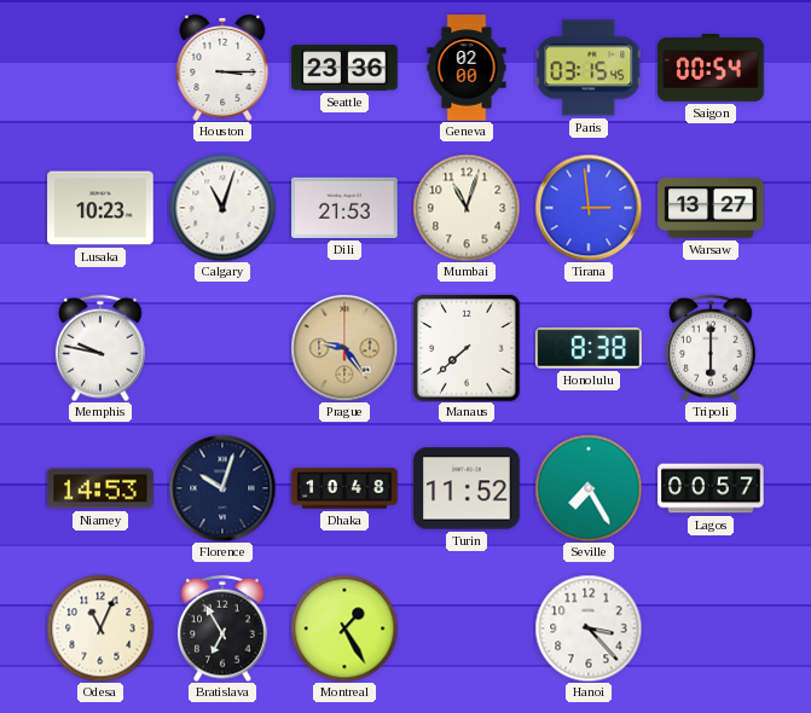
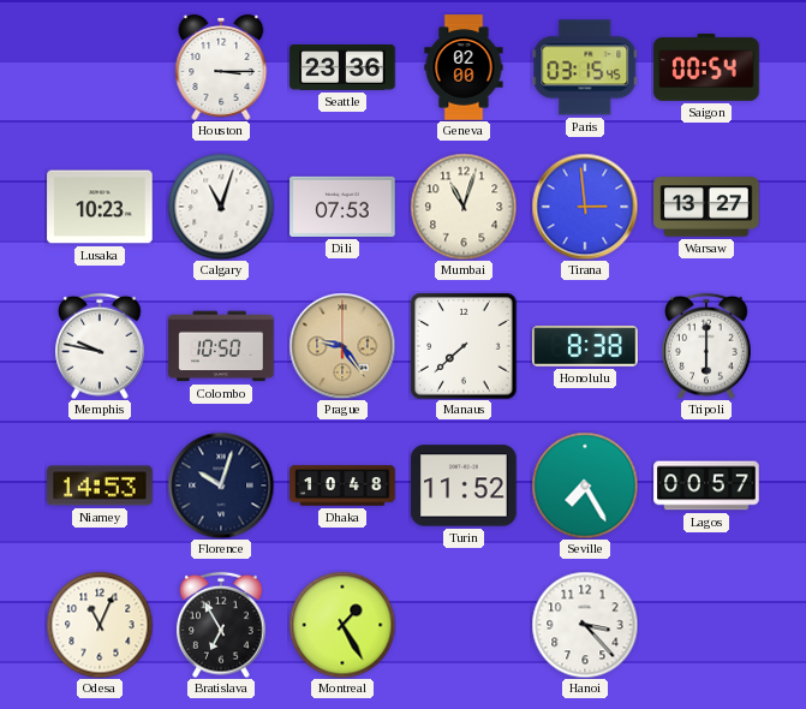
Dili: 21:53 -> 07:53
Colombo: none -> 10:50
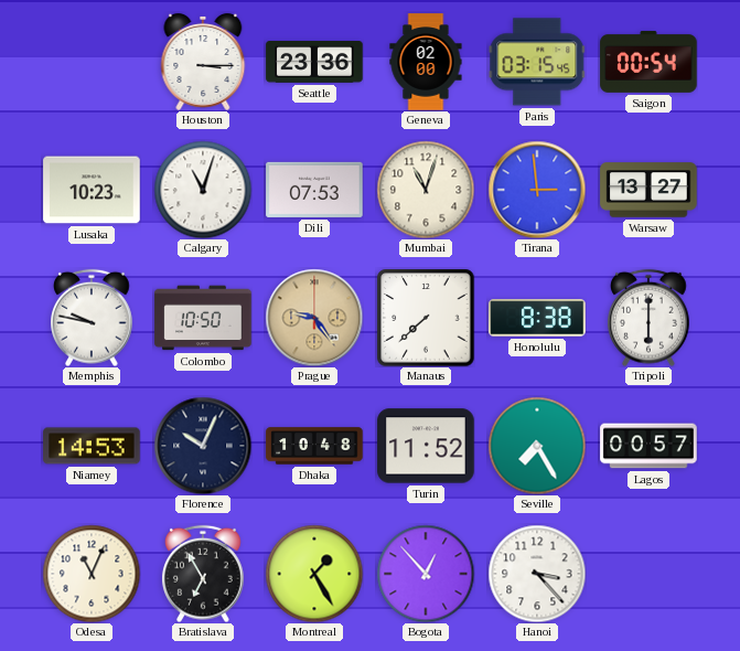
Florence: 10:03 -> 10:04
Bogota: none -> 12:53
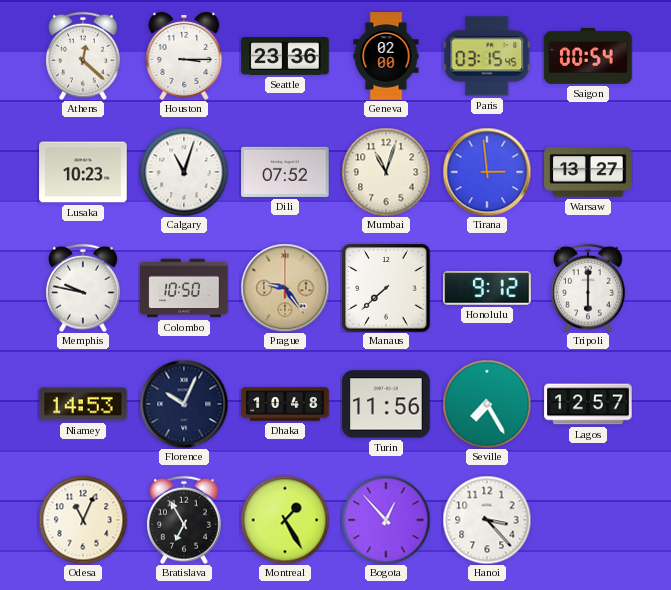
Athens: none -> 12:22
Dili: 07:53 -> 07:52
Honolulu: 8:38 -> 9:12
Turin: 11:52 -> 11:56
Lagos: 00:57 -> 12:57
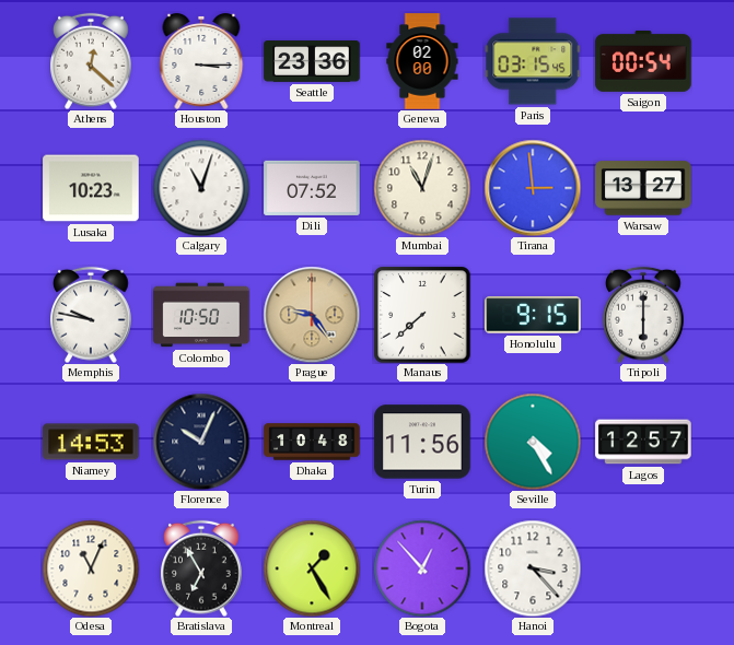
Honolulu: 9:12 -> 9:15
Seville: 7:25 -> 4:25
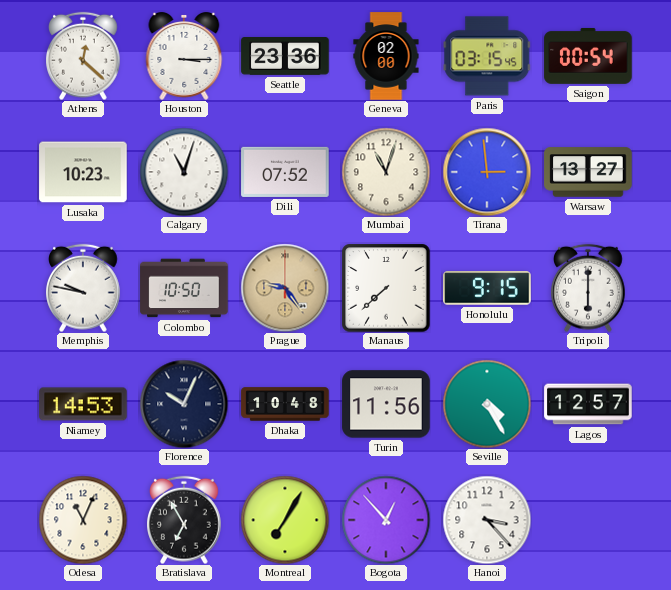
Montreal: 1:25 -> 7:05
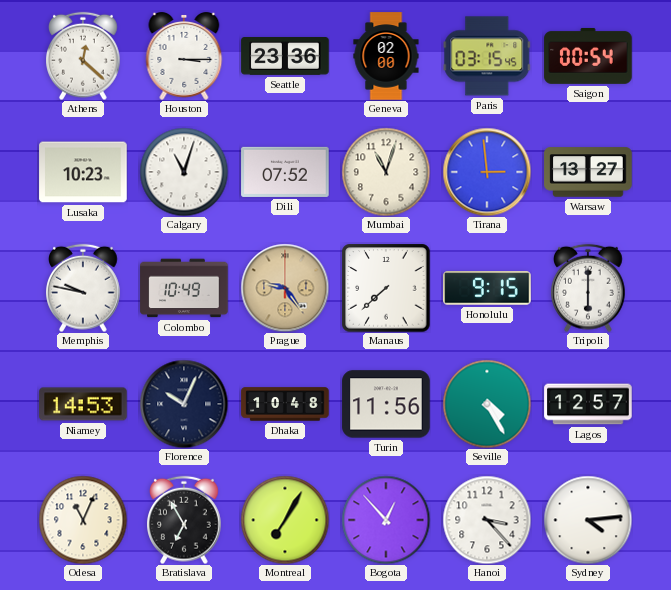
Colombo: 10:50 -> 10:49
Sydney: none -> 4:14
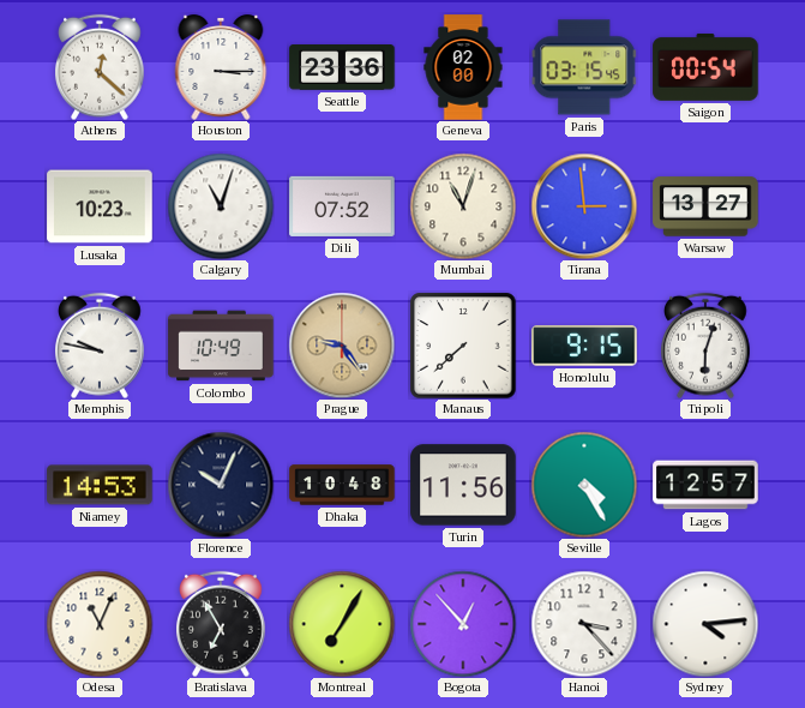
Tripoli: 6:00 -> 6:03
